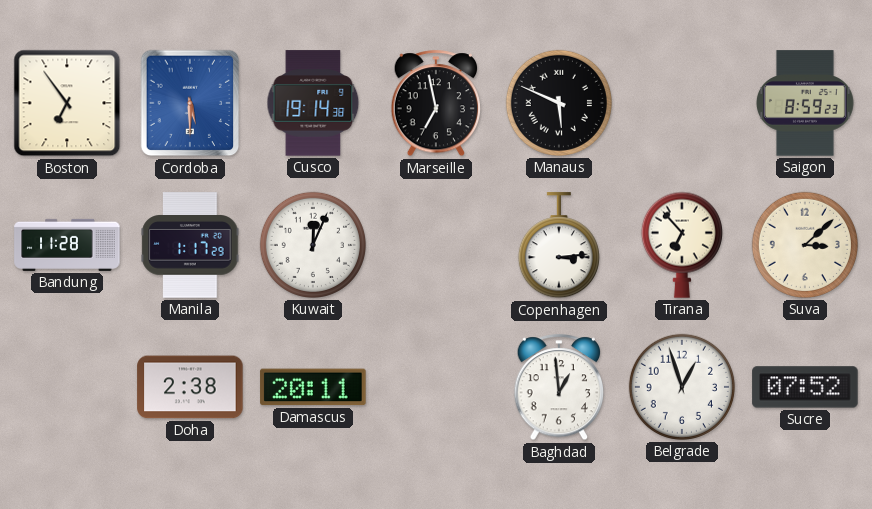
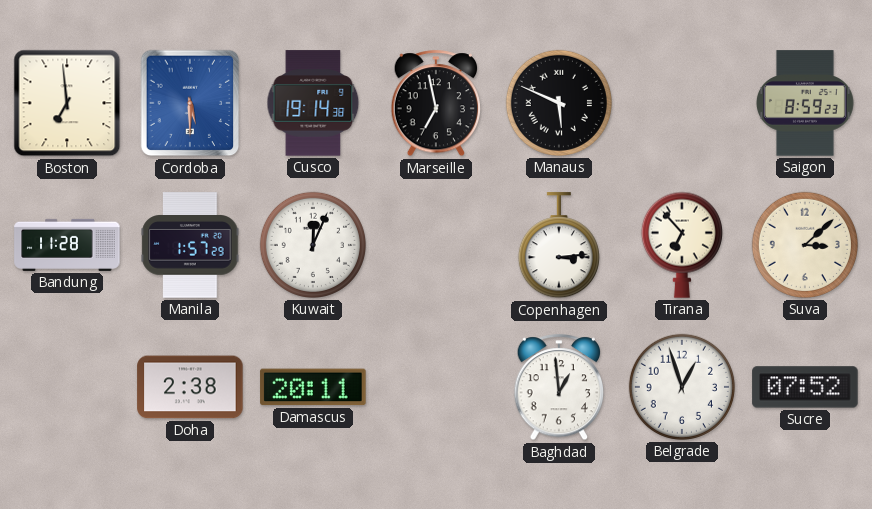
Boston: 6:54 -> 6:59
Manila: 1:17 -> 1:57
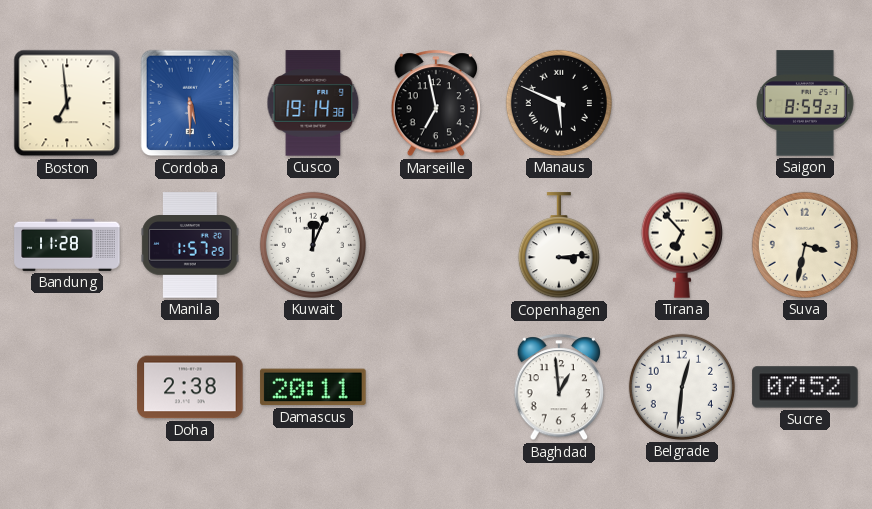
Suva: 3:08 -> 3:32
Belgrade: 12:57 -> 12:31
